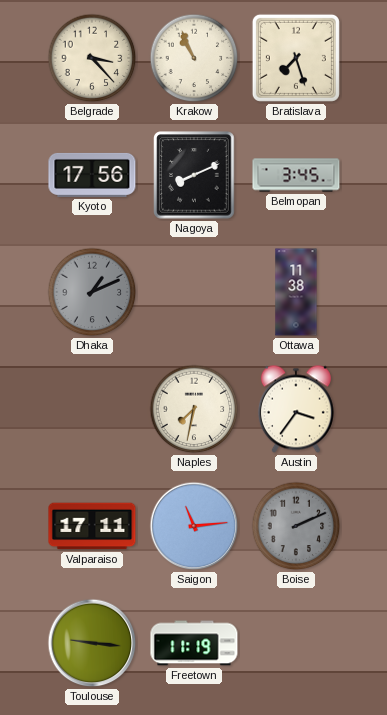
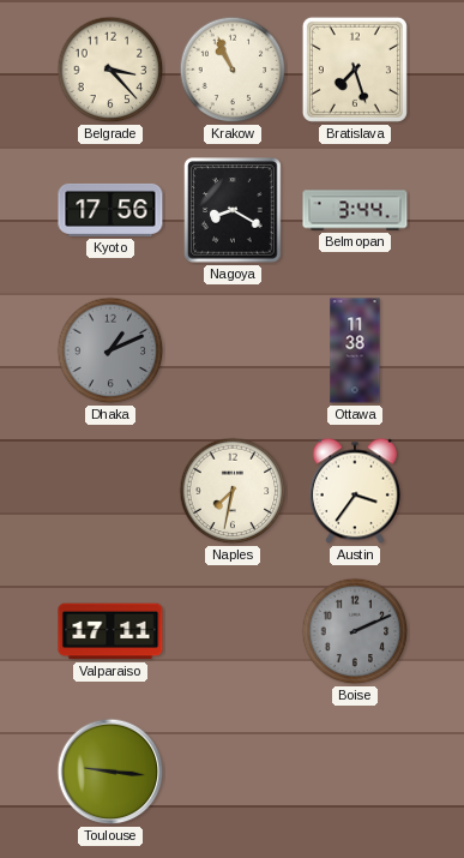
Nagoya: 8:11 -> 8:20
Belmopan: 3:45 -> 3:44
Saigon: 11:14 -> none
Freetown: 11:19 -> none
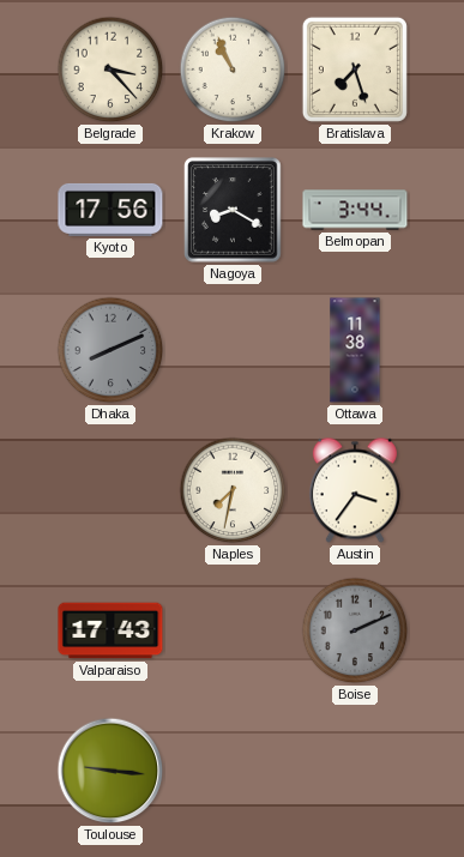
Dhaka: 1:11 -> 8:11
Valparaiso: 17:11 -> 17:43
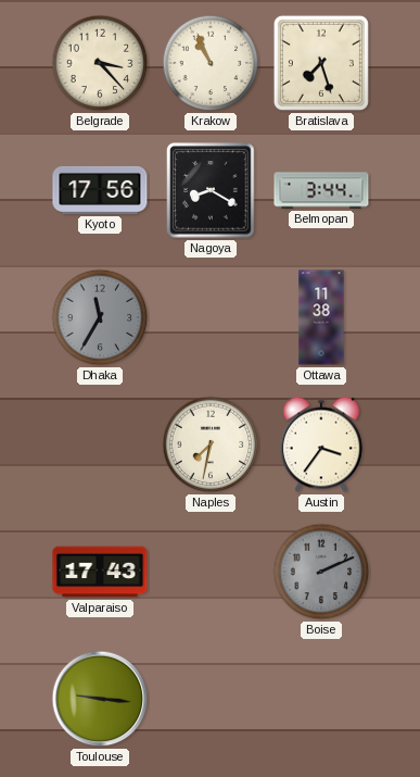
Dhaka: 8:11 -> 11:35
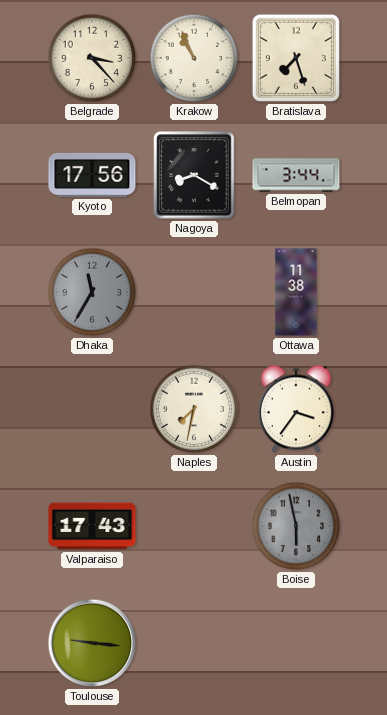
Boise: 2:11 -> 5:58
